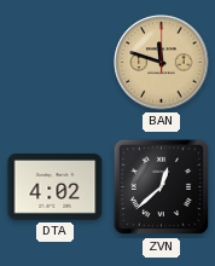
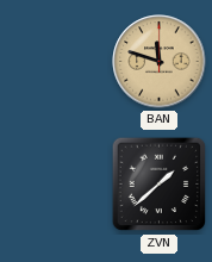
DTA: 4:02 -> none
ZVN: 12:38 -> 1:38
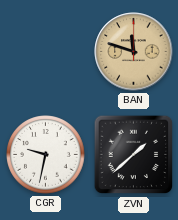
CGR: none -> 9:32
